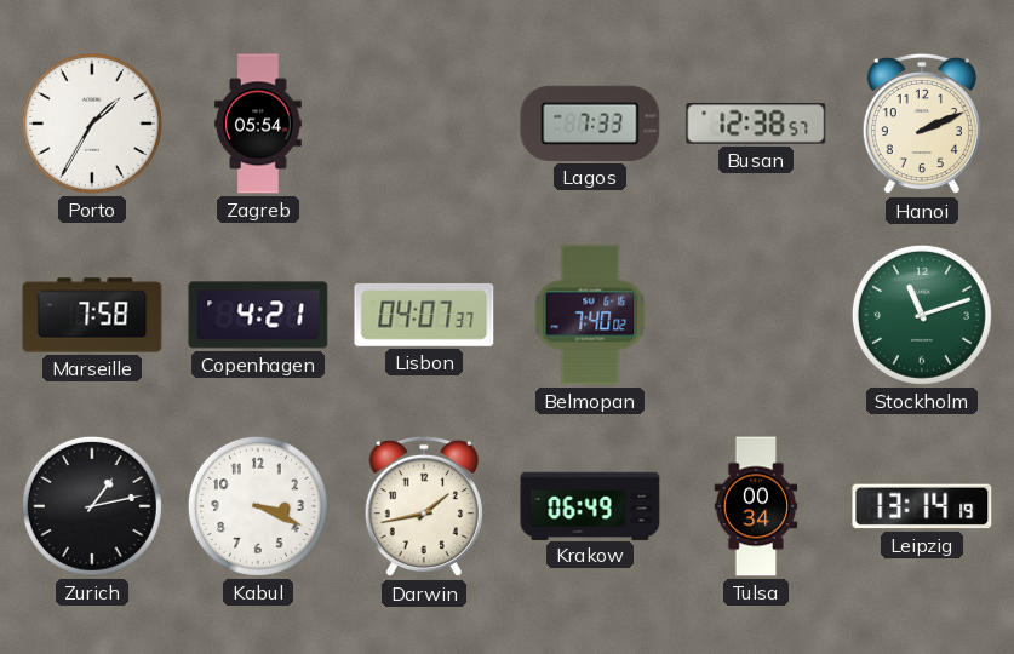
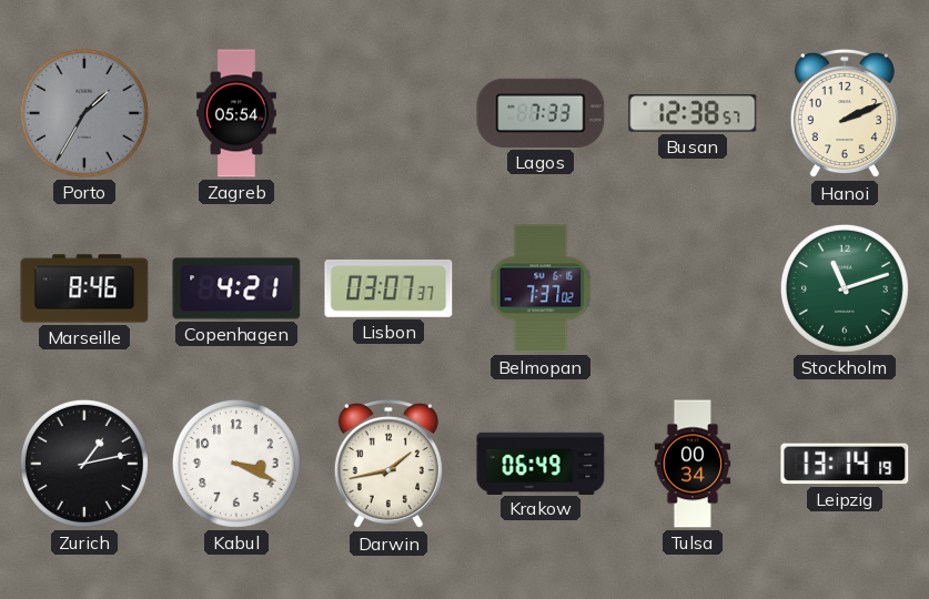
Porto dial: white -> grey
Marseille: 7:58 -> 8:46
Lisbon: 04:07 -> 03:07
Belmopan: 7:40 -> 7:37
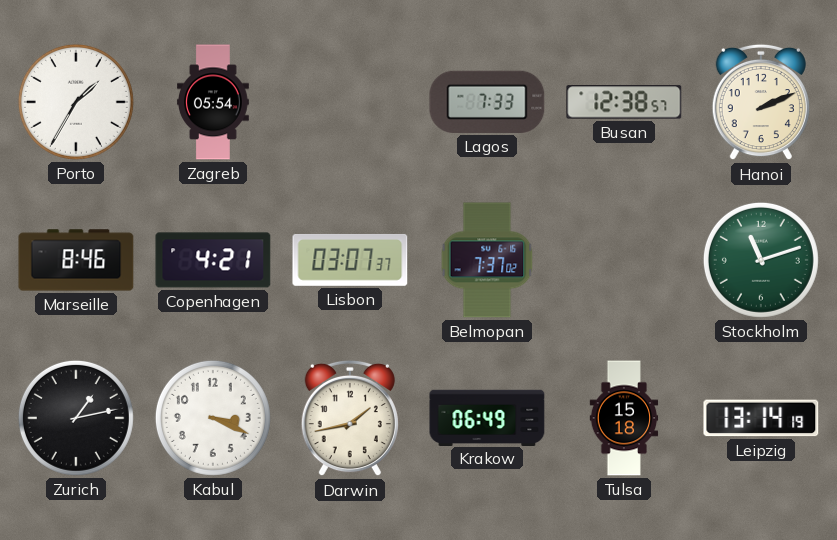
Porto dial: grey -> white
Tulsa: 00:34 -> 15:18
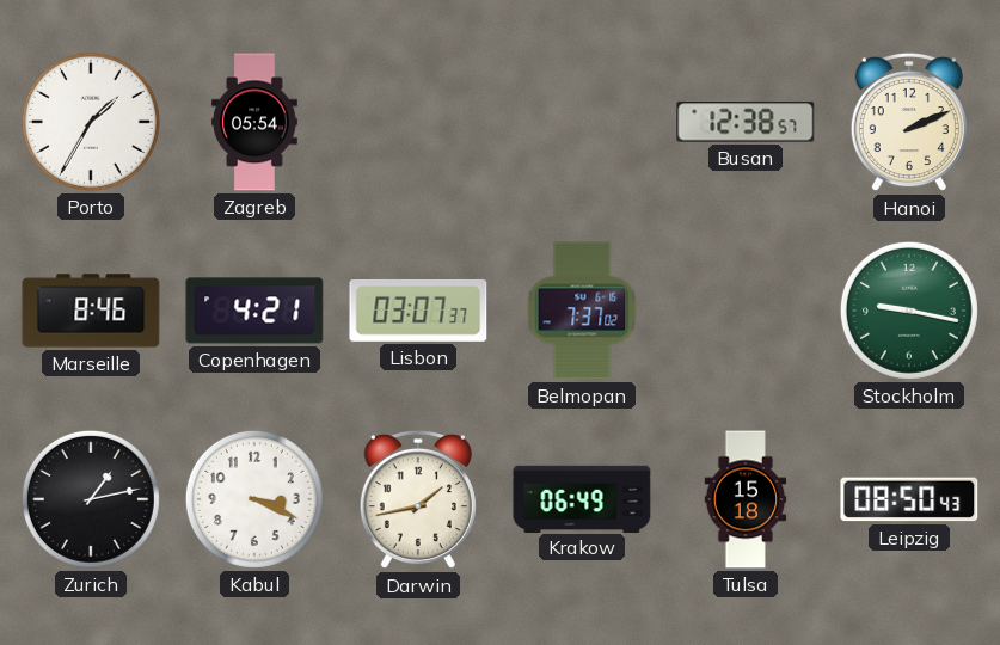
Lagos: 7:33 -> none
Stockholm: 11:12 -> 9:17
Leipzig: 13:14 -> 08:50
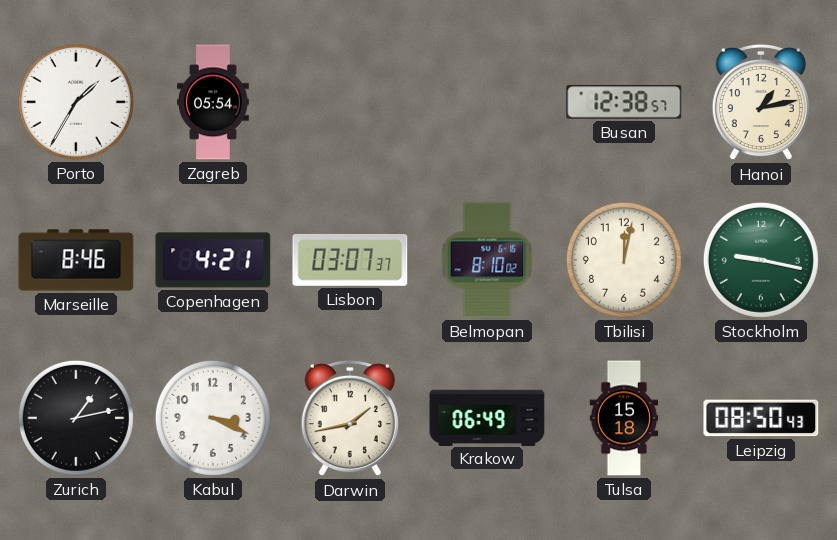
Hanoi: 2:11 -> 1:13
Belmopan: 7:37 -> 8:10
Tbilisi: none -> 12:02
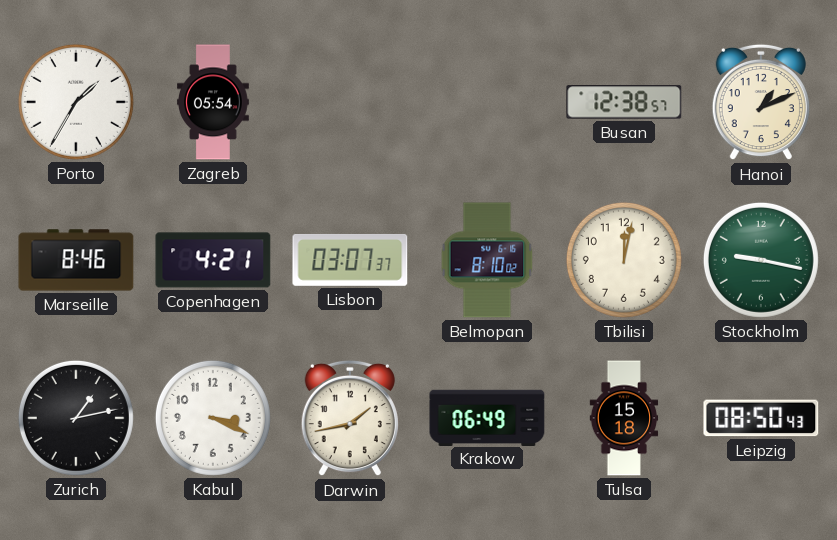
Hanoi: 1:13 -> 1:11
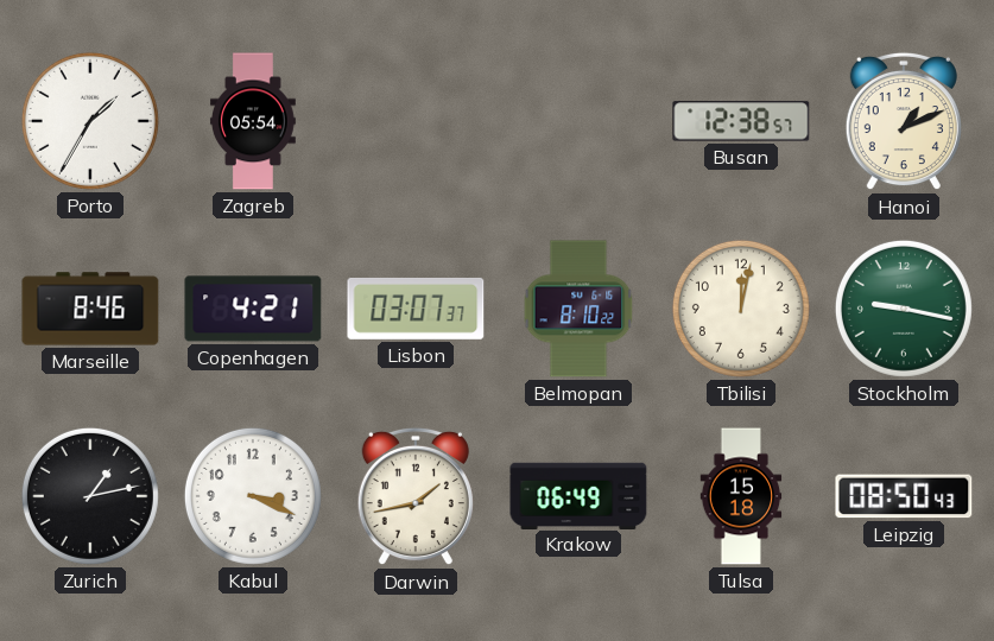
Belmopan: 8:10:02 -> 8:10:22
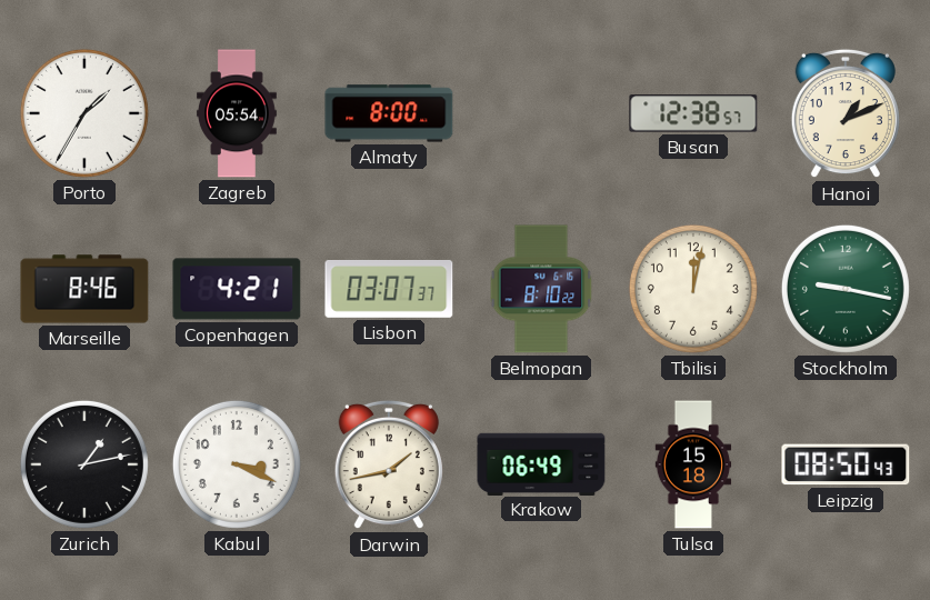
Almaty: none -> 8:00
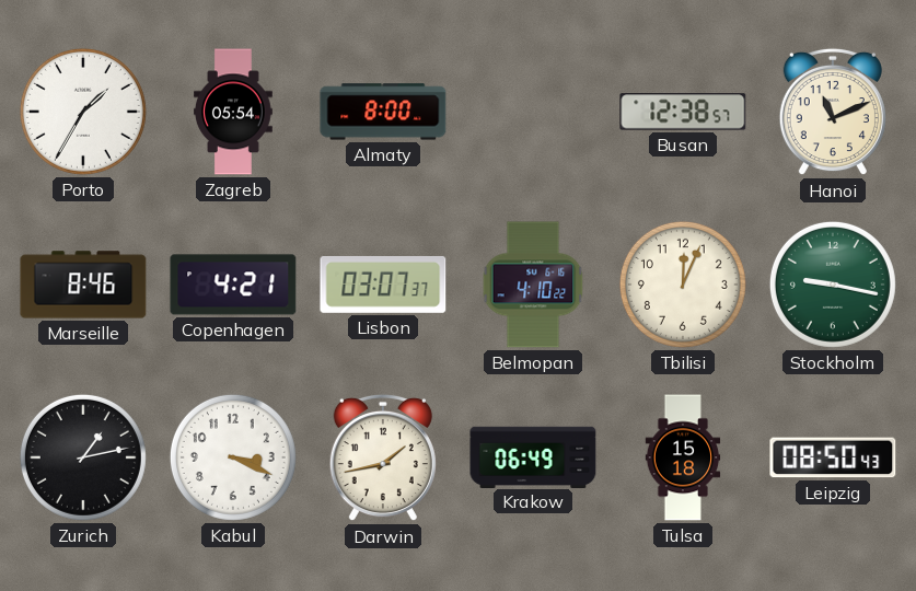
Hanoi: 1:11 -> 11:11
Belmopan: 8:10 -> 4:10
Tbilisi: 12:02 -> 12:04
